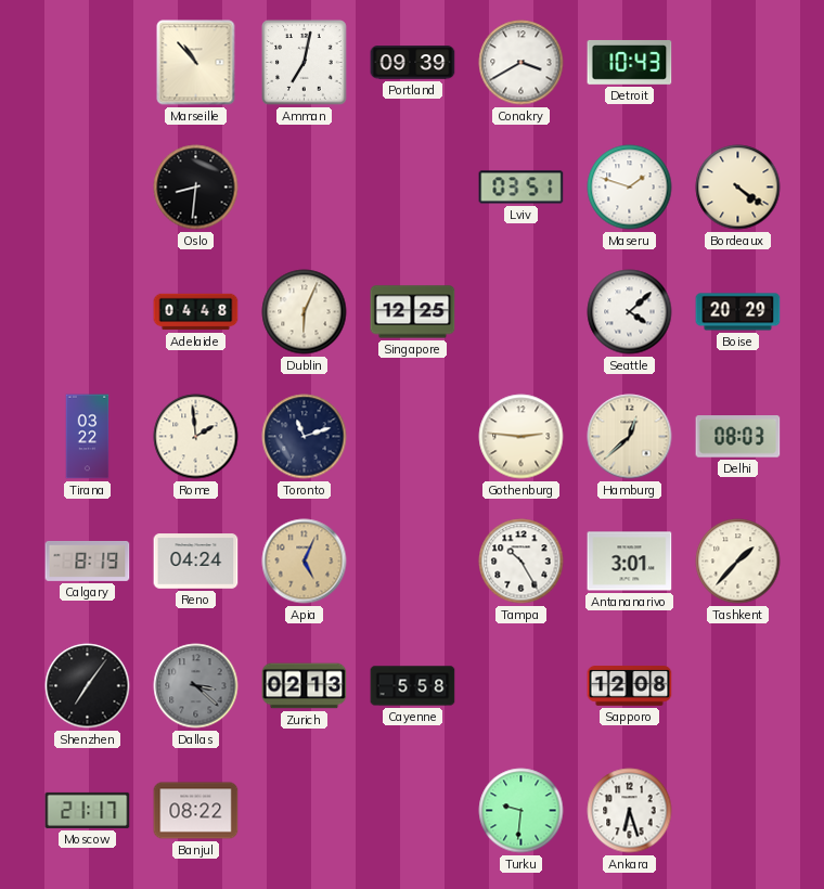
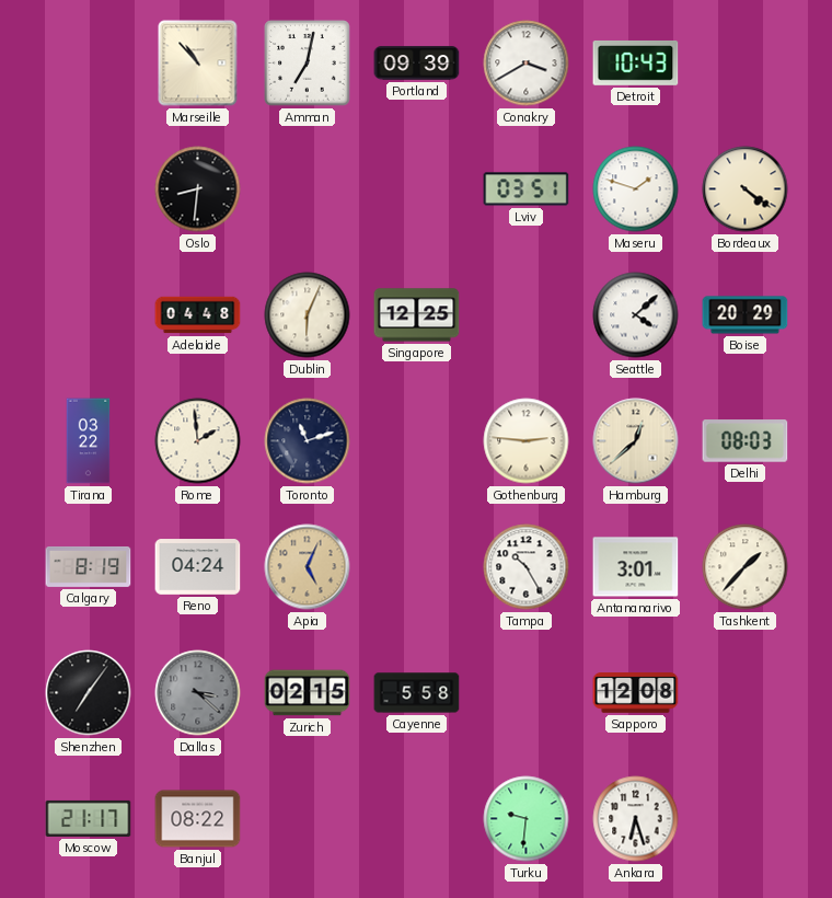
Zurich: 02:13 -> 02:15
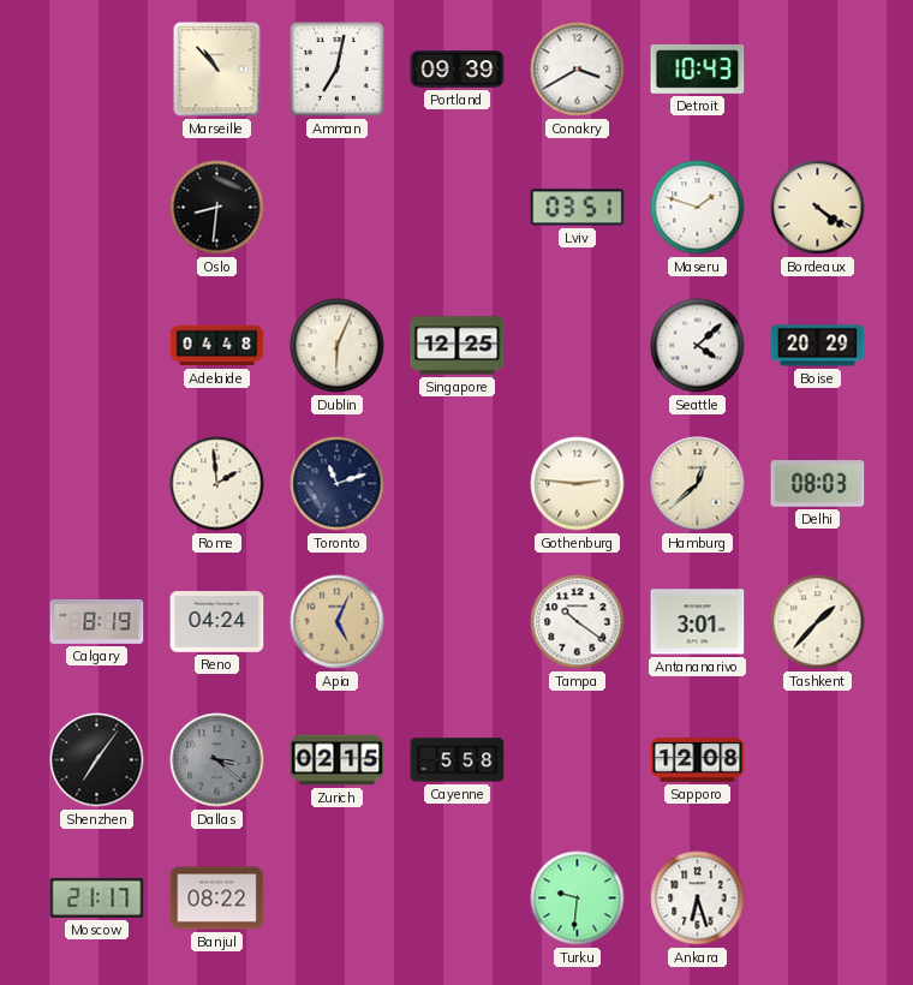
Tirana: 03:22 -> none
Tampa: 10:25 -> 10:21
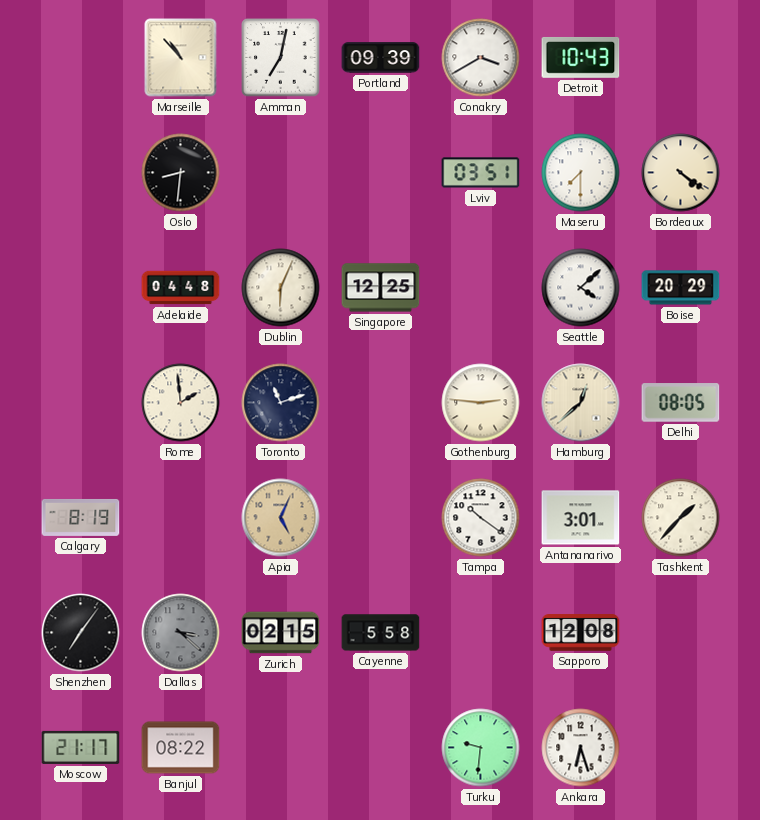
Maseru: 1:48 -> 7:30
Delhi: 08:03 -> 08:05
Reno: 04:24 -> none
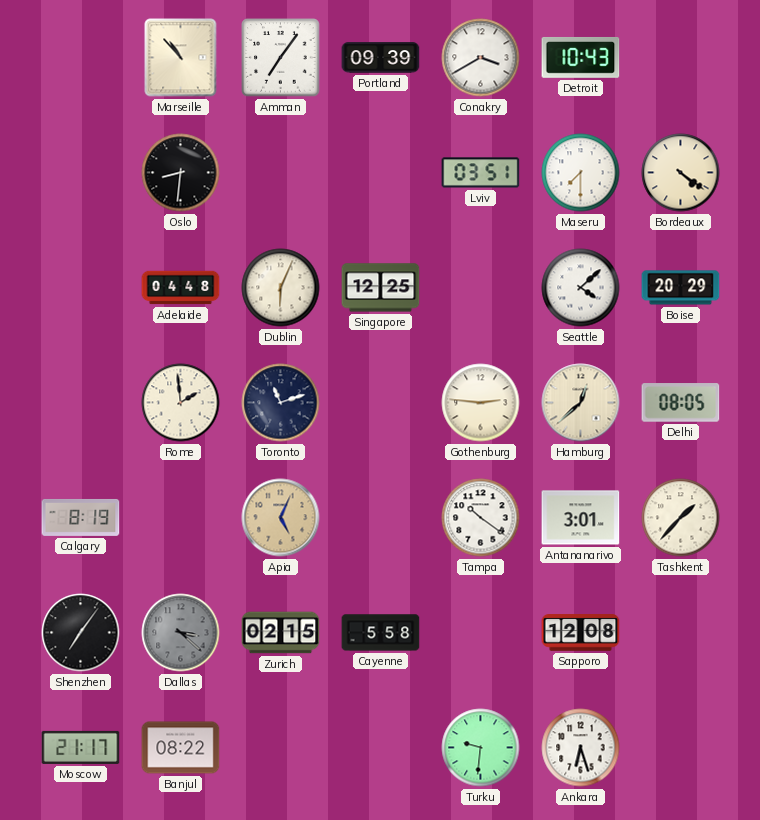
Amman: 7:02 -> 7:06
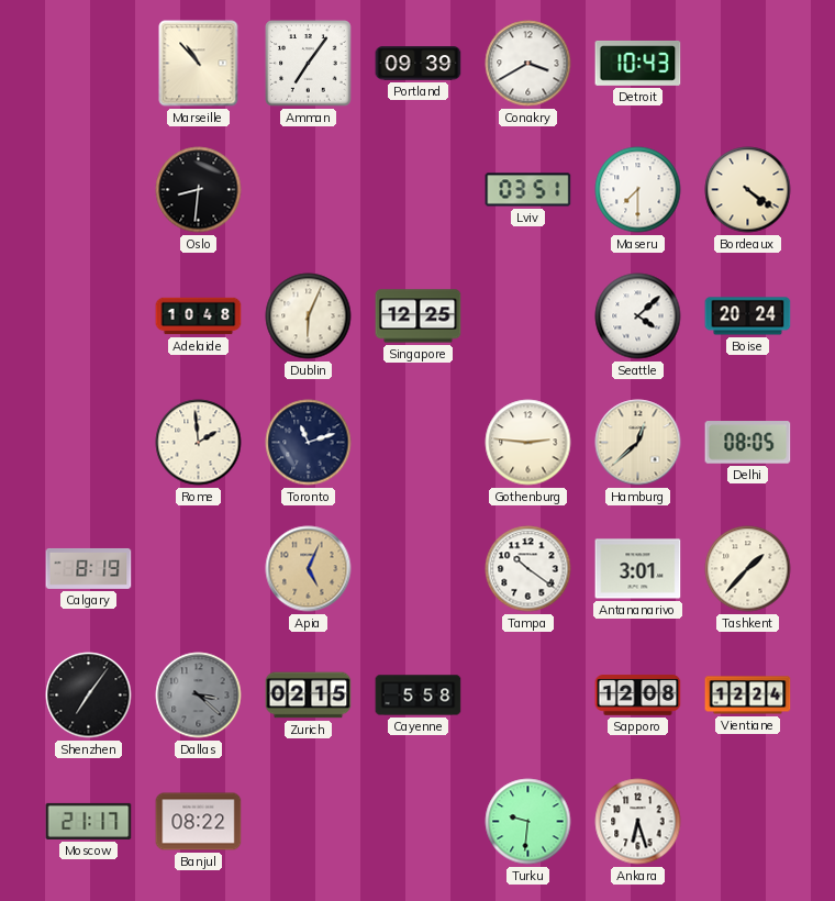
Adelaide: 04:48 -> 10:48
Boise: 20:29 -> 20:24
Vientiane: none -> 12:24
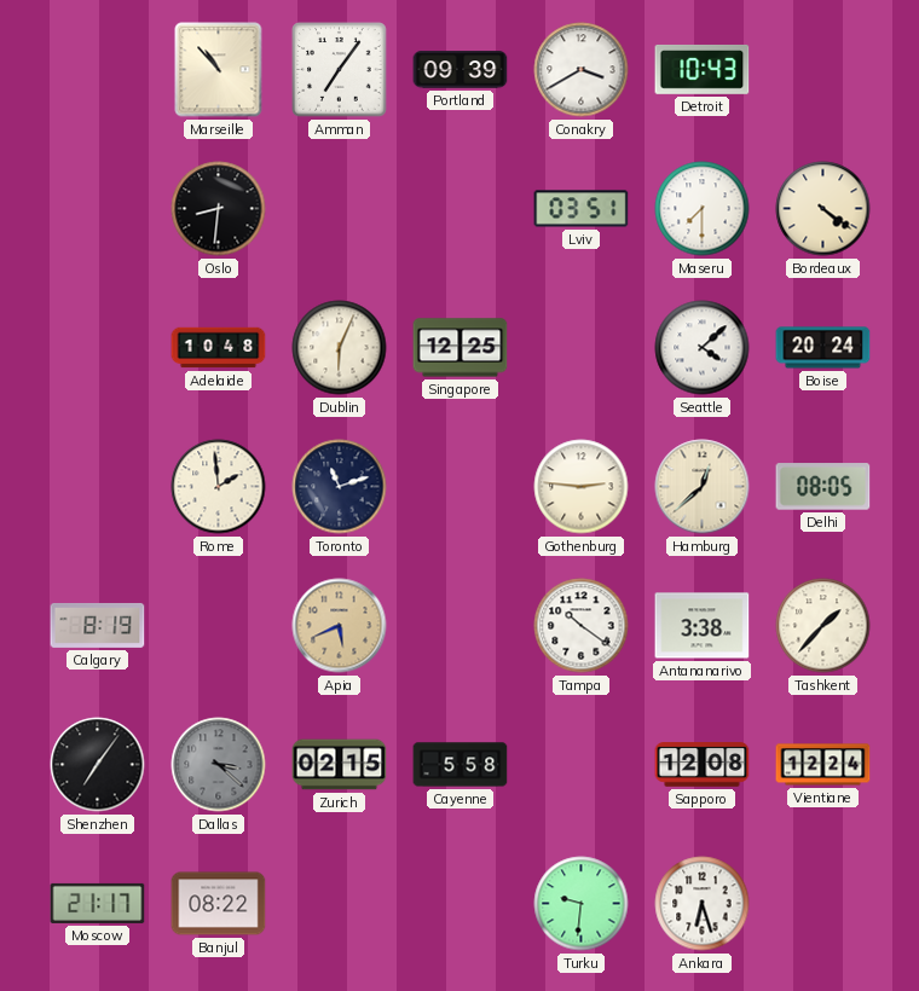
Apia: 5:04 -> 5:41
Antananarivo: 3:01 -> 3:38
